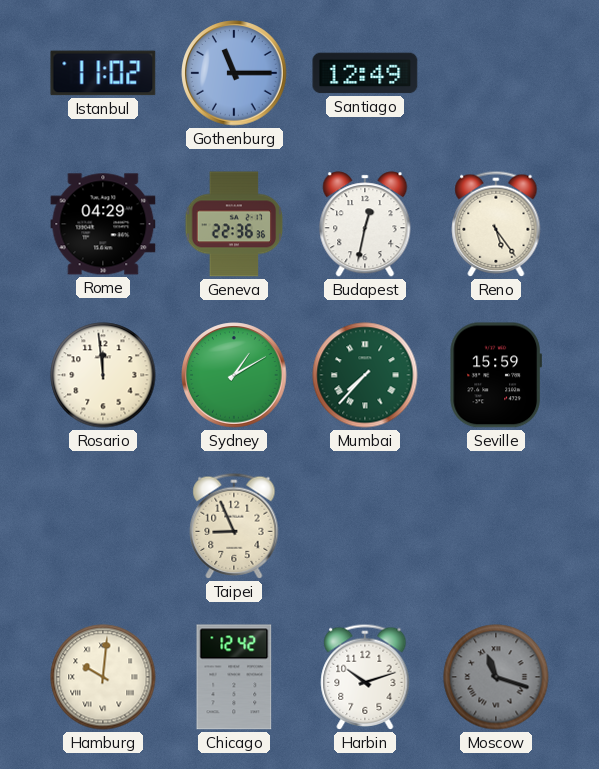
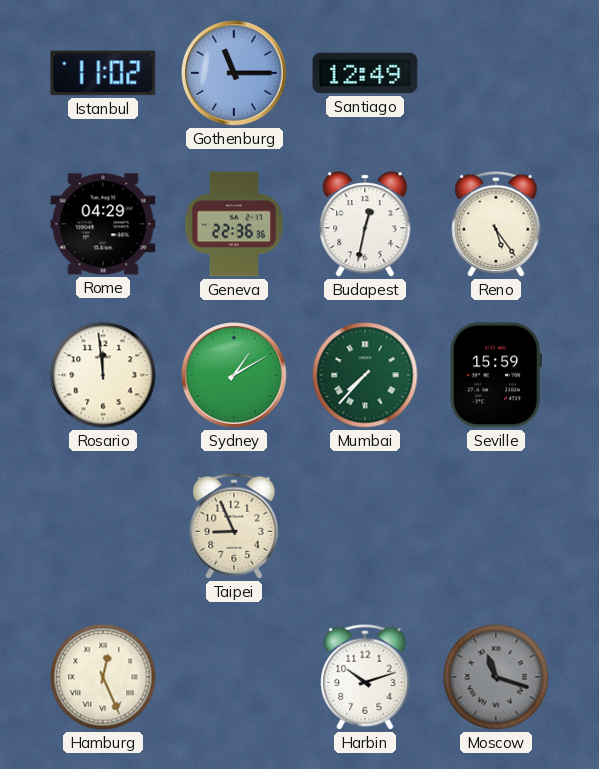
Hamburg: 10:01 -> 12:26
Chicago: 12:42 -> none
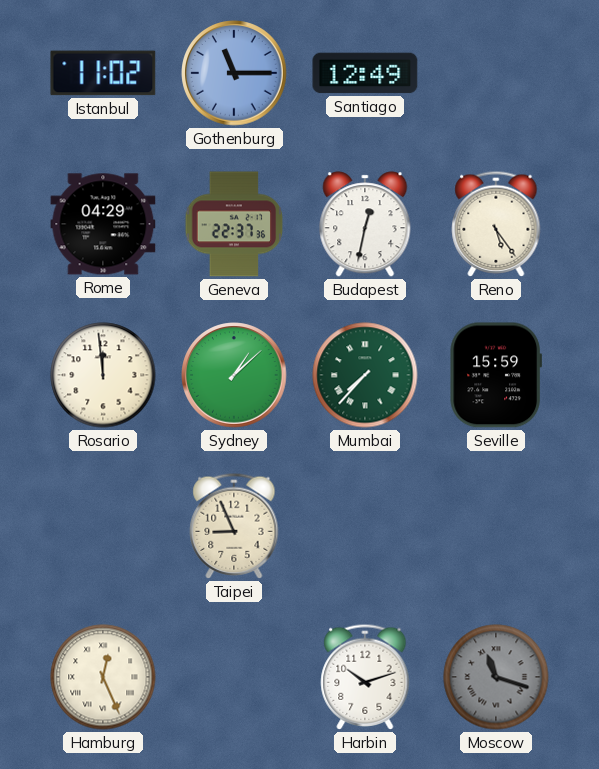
Geneva: 22:36 -> 22:37
Sydney: 1:10 -> 1:08
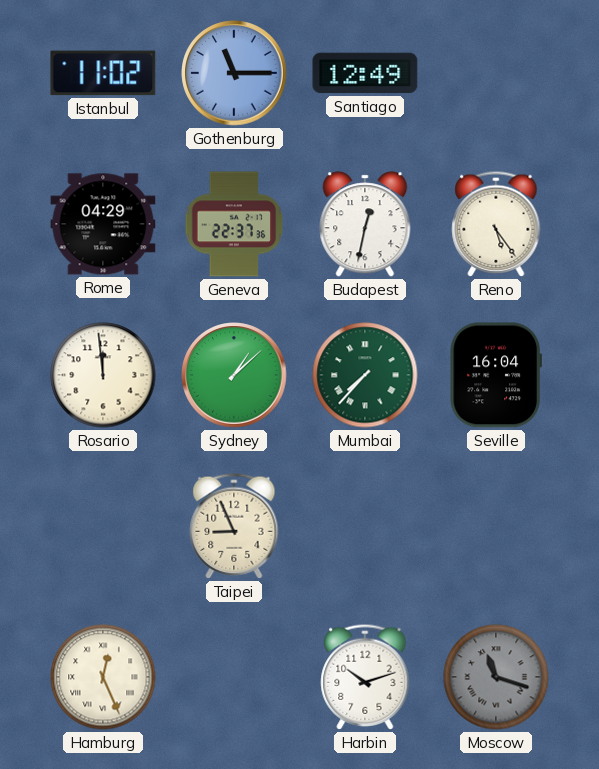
Seville: 15:59 -> 16:04
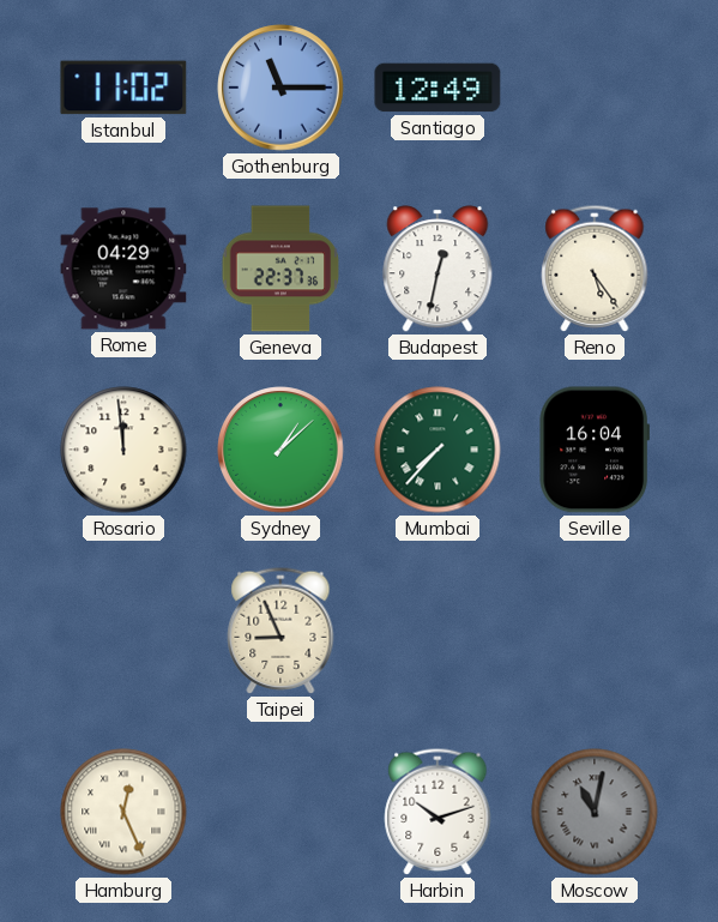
Moscow: 11:18 -> 11:02
